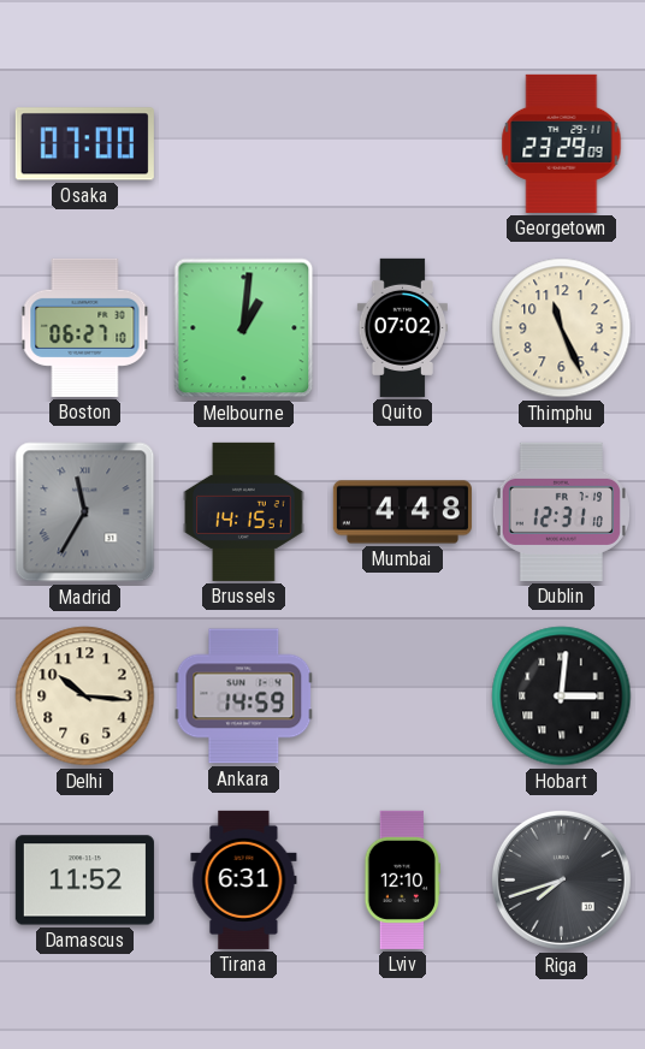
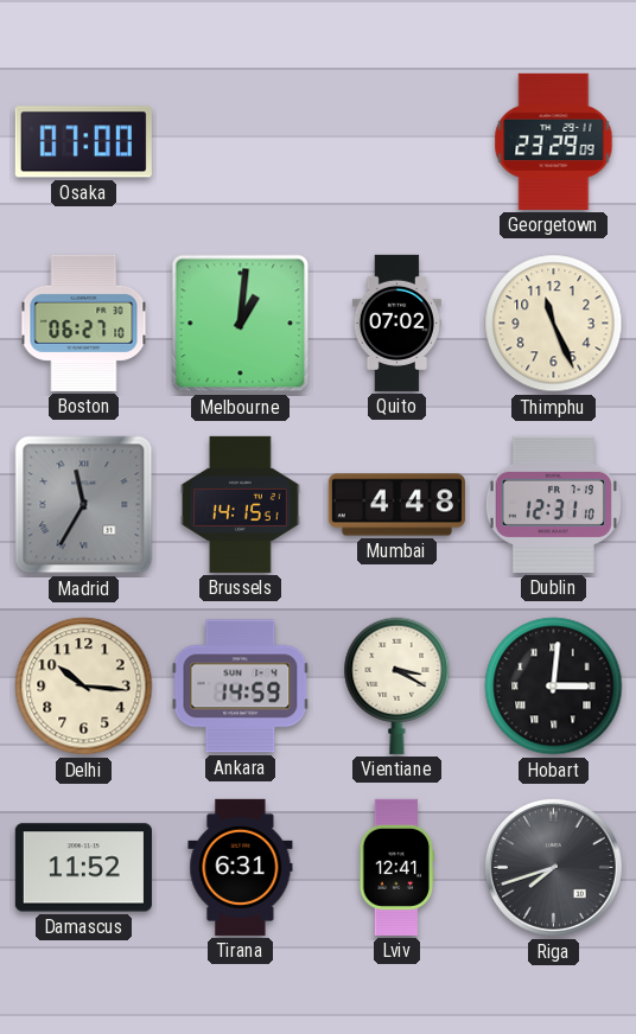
Vientiane: none -> 3:20
Lviv: 12:10 -> 12:41
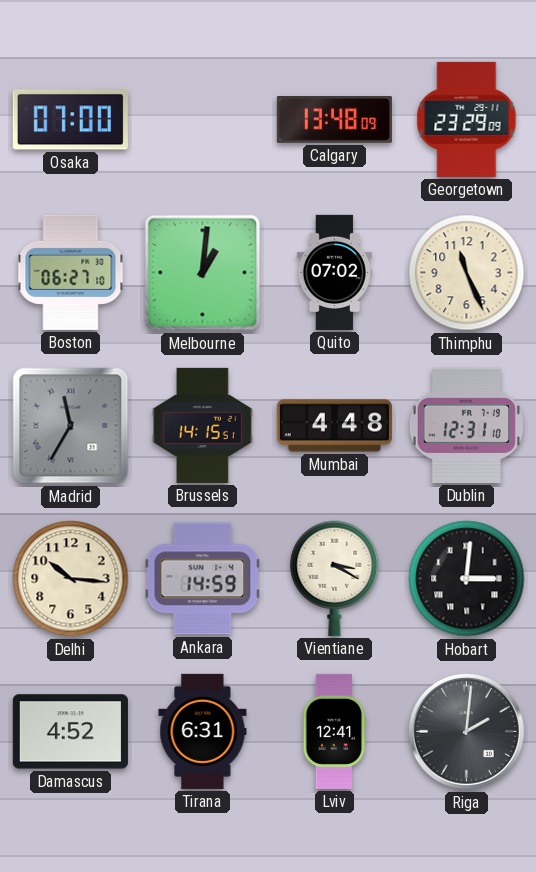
Calgary: none -> 13:48
Damascus: 11:52 -> 4:52
Riga: 7:42 -> 2:01
